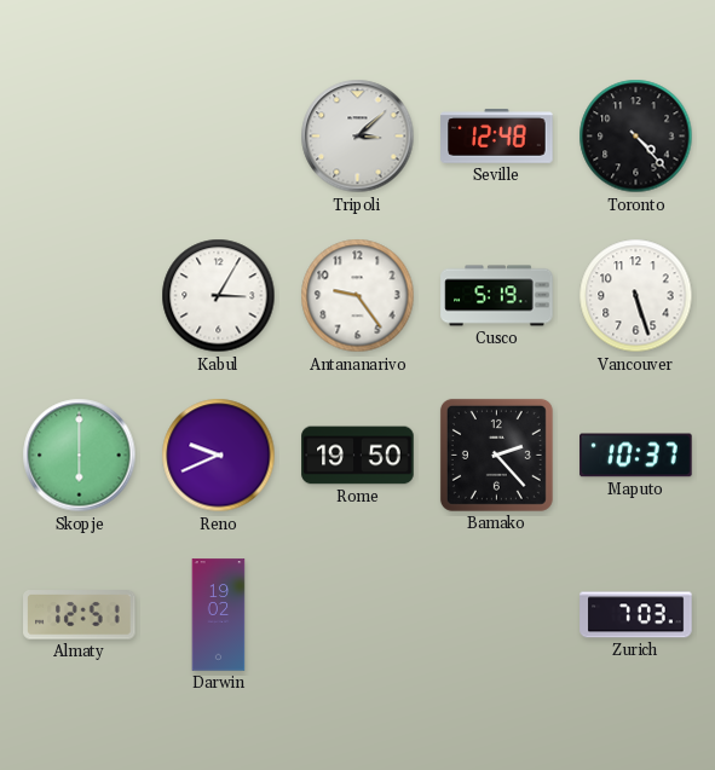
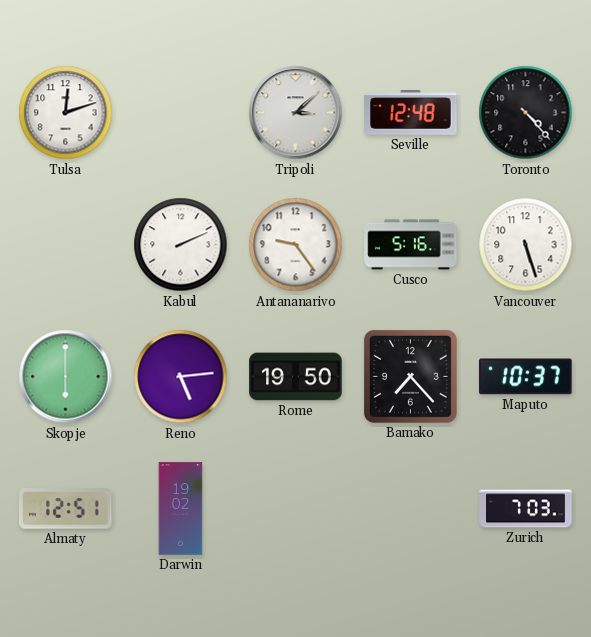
Tulsa: none -> 12:12
Kabul: 3:05 -> 2:11
Cusco: 5:19 -> 5:16
Reno: 9:41 -> 5:14
Bamako: 2:23 -> 7:23
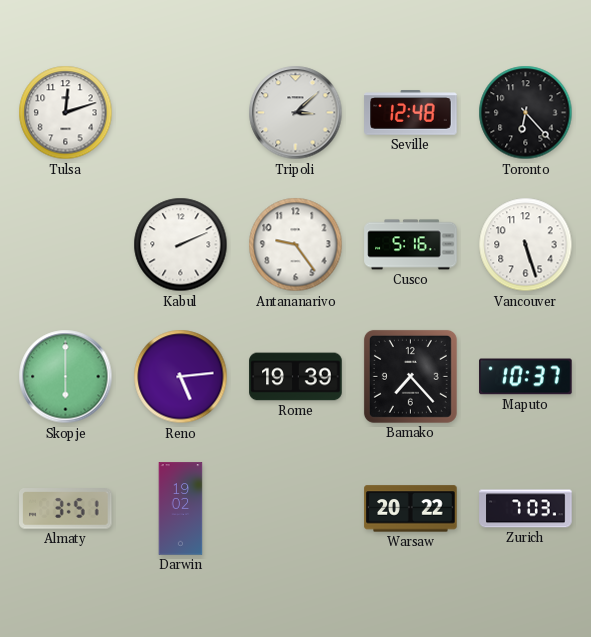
Toronto: 4:23 -> 6:23
Rome: 19:50 -> 19:39
Almaty: 12:51 -> 3:51
Warsaw: none -> 20:22
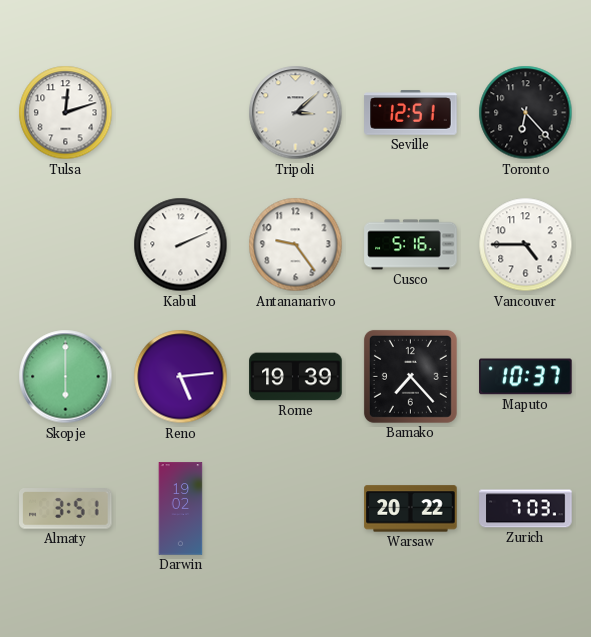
Seville: 12:48 -> 12:51
Vancouver: 5:27 -> 4:45
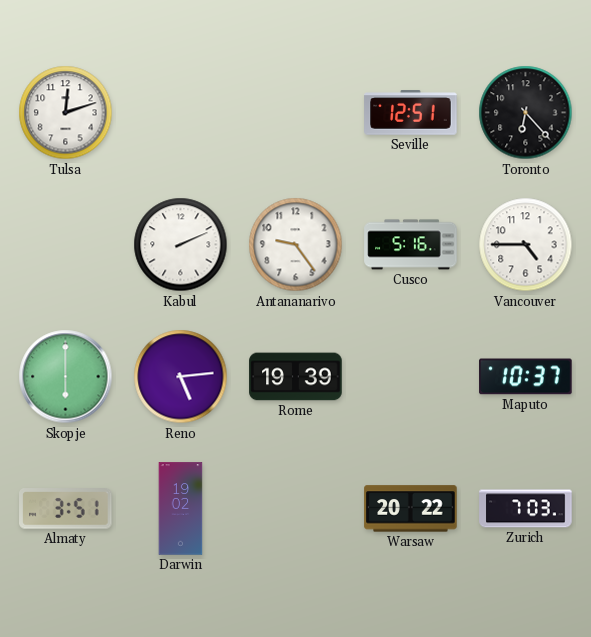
Tripoli: 3:08 -> none
Bamako: 7:23 -> none
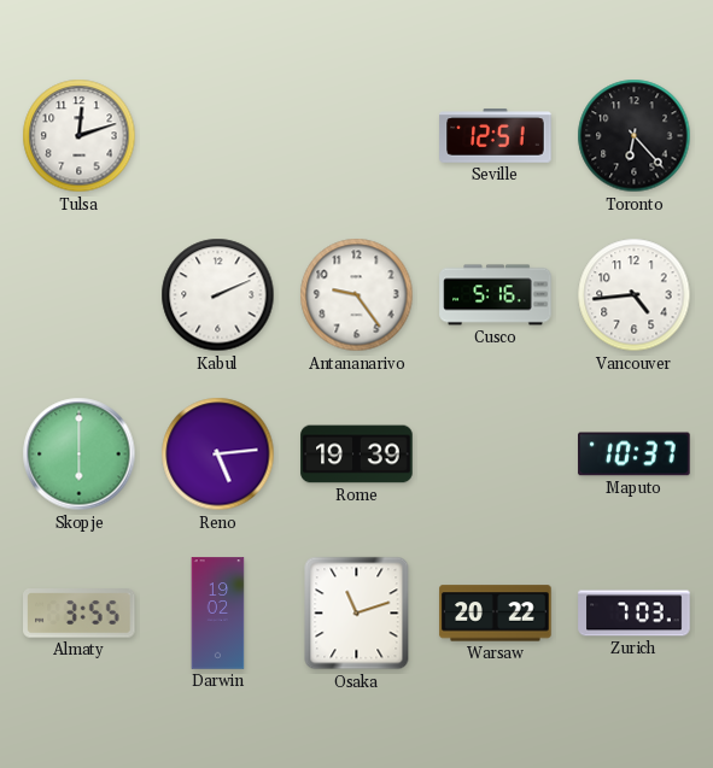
Vancouver: 4:45 -> 4:44
Almaty: 3:51 -> 3:55
Osaka: none -> 11:12
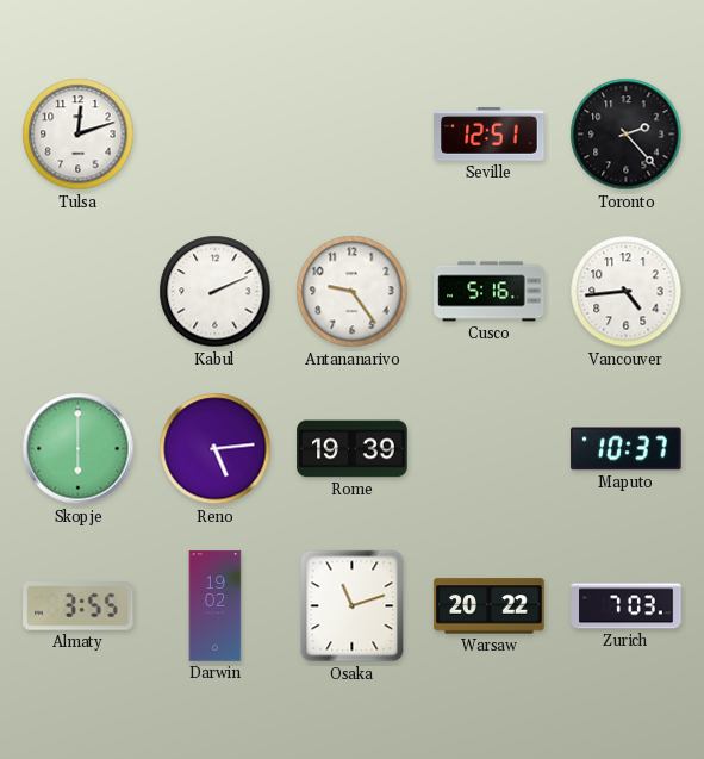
Toronto: 6:23 -> 2:23
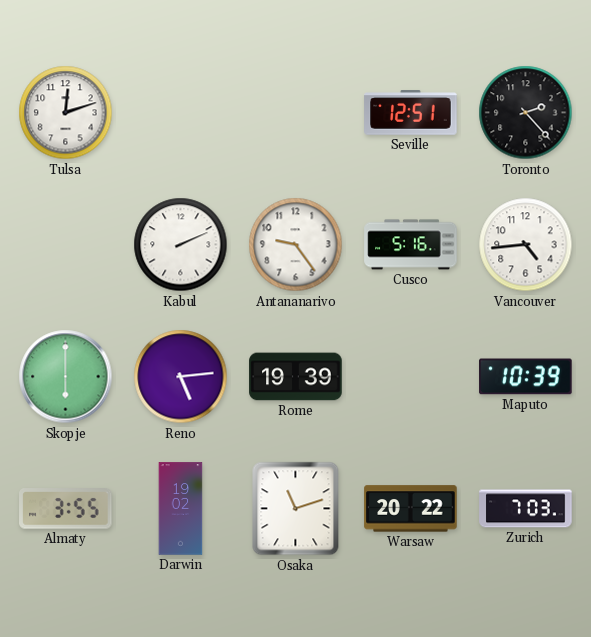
Maputo: 10:37 -> 10:39
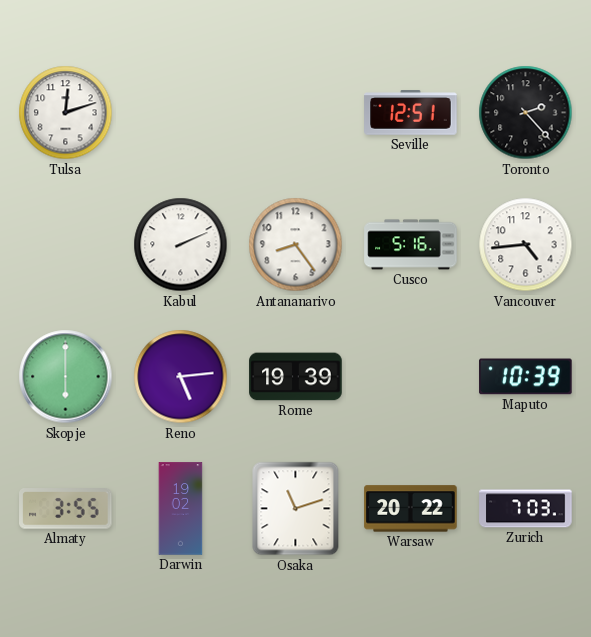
Antananarivo: 9:24 -> 8:24
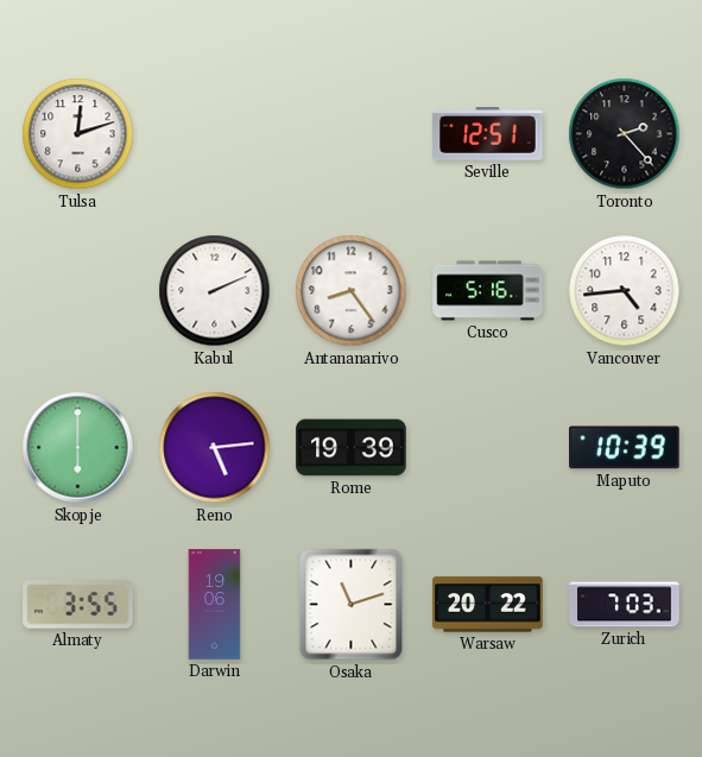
Darwin: 19:02 -> 19:06
